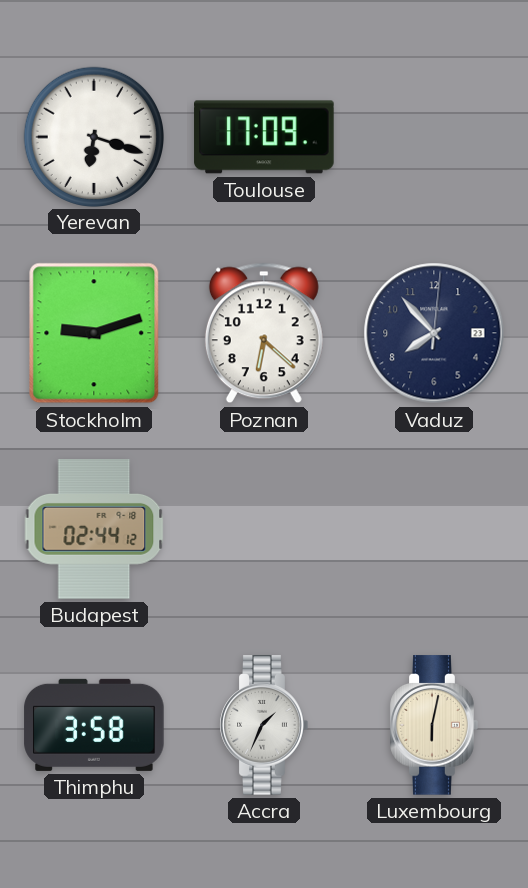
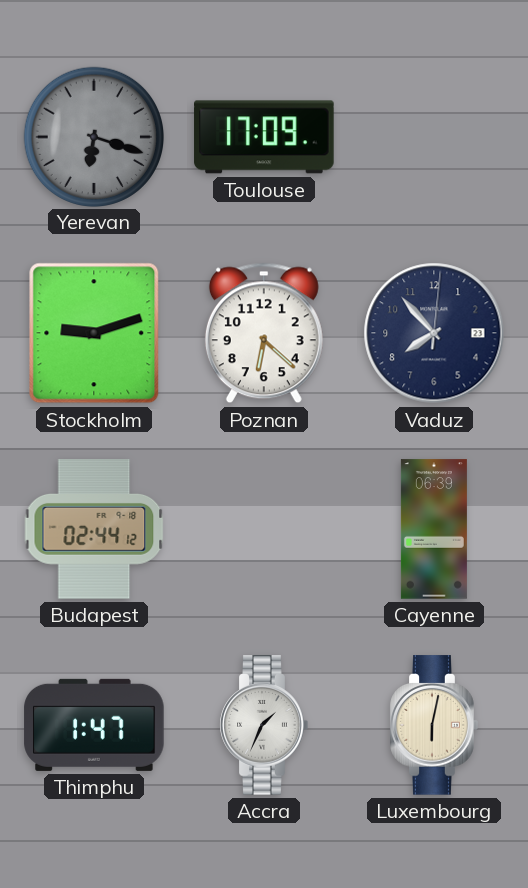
Yerevan dial: white -> grey
Cayenne: none -> 06:39
Thimphu: 3:58 -> 1:47
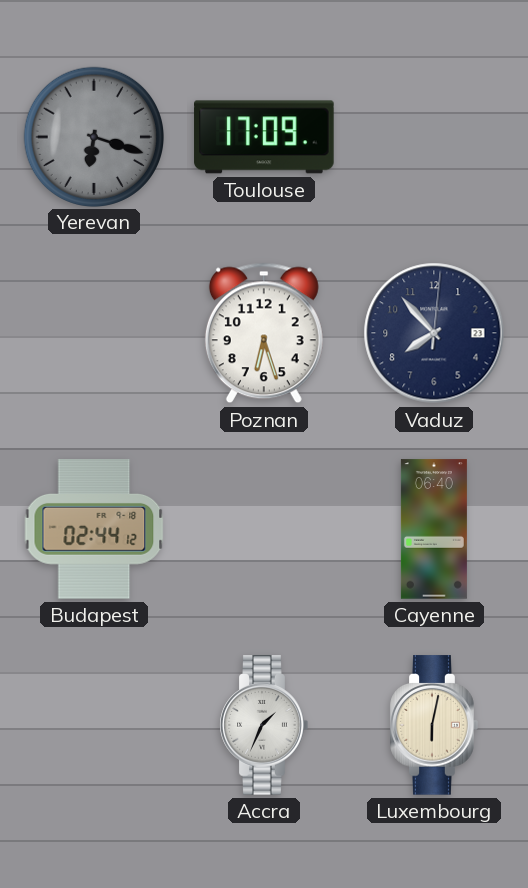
Stockholm: 9:12 -> none
Poznan: 6:22 -> 6:27
Cayenne: 06:39 -> 06:40
Thimphu: 1:47 -> none
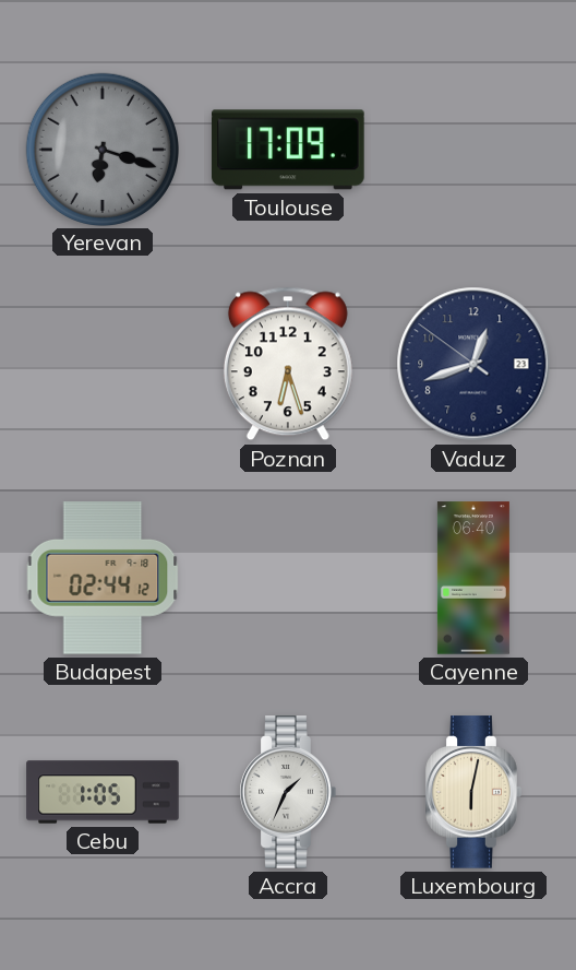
Vaduz: 7:53 -> 12:41
Cebu: none -> 1:05
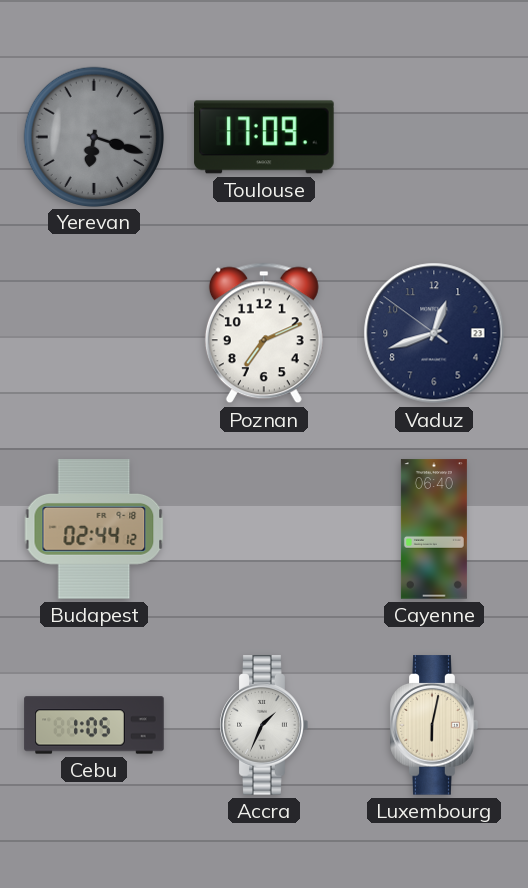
Poznan: 6:27 -> 7:11
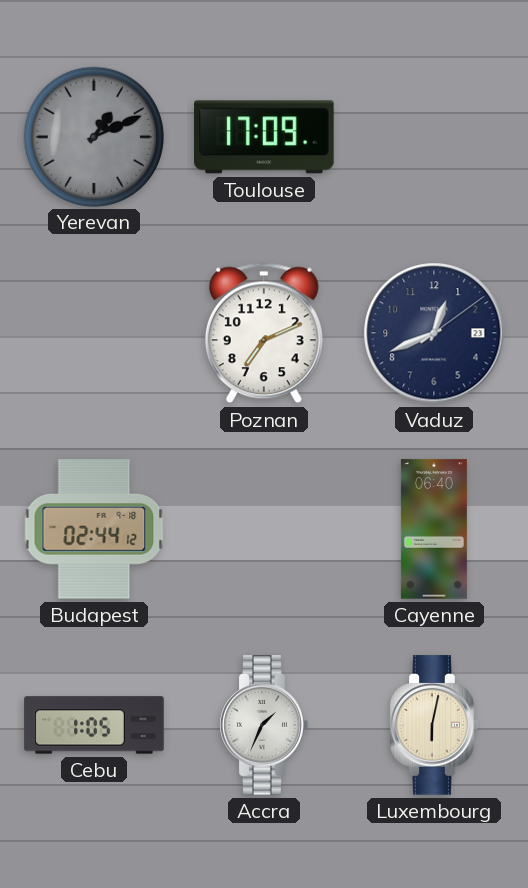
Yerevan: 6:18 -> 1:11
Vaduz: 12:41:51 -> 12:41:09
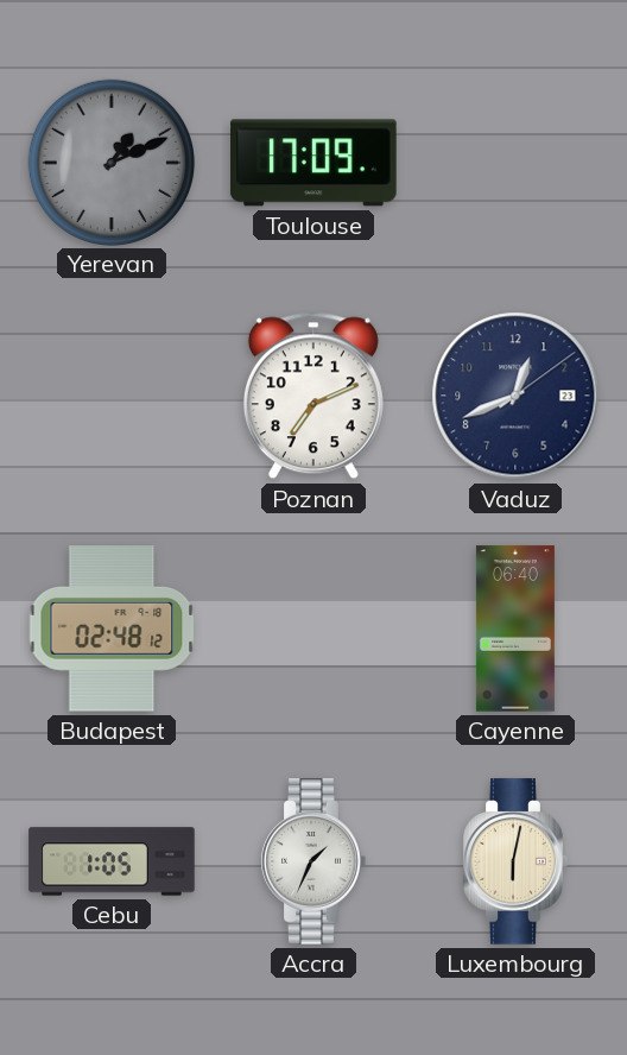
Budapest: 02:44 -> 02:48
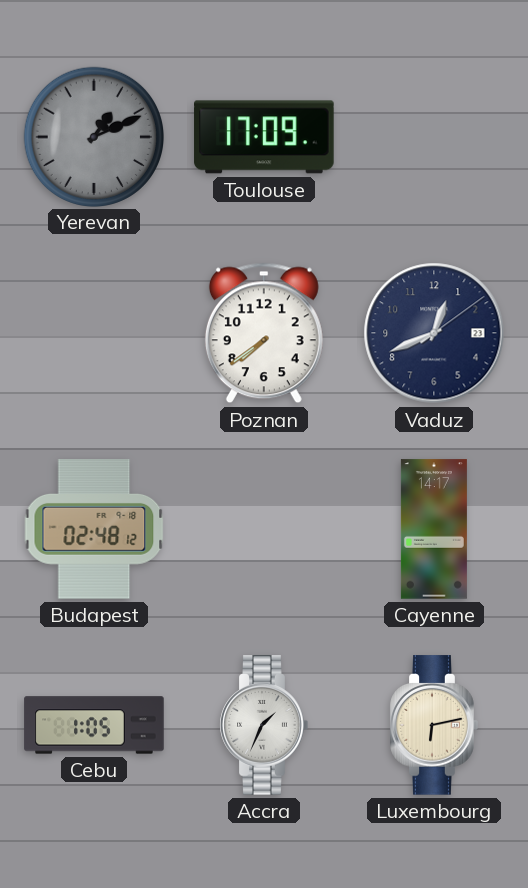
Poznan: 7:11 -> 7:39
Cayenne: 06:40 -> 14:17
Luxembourg: 6:02 -> 6:13
